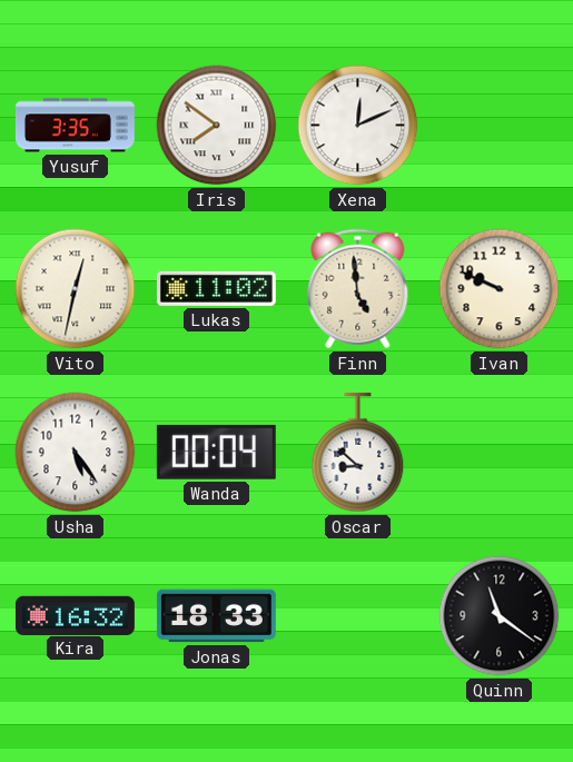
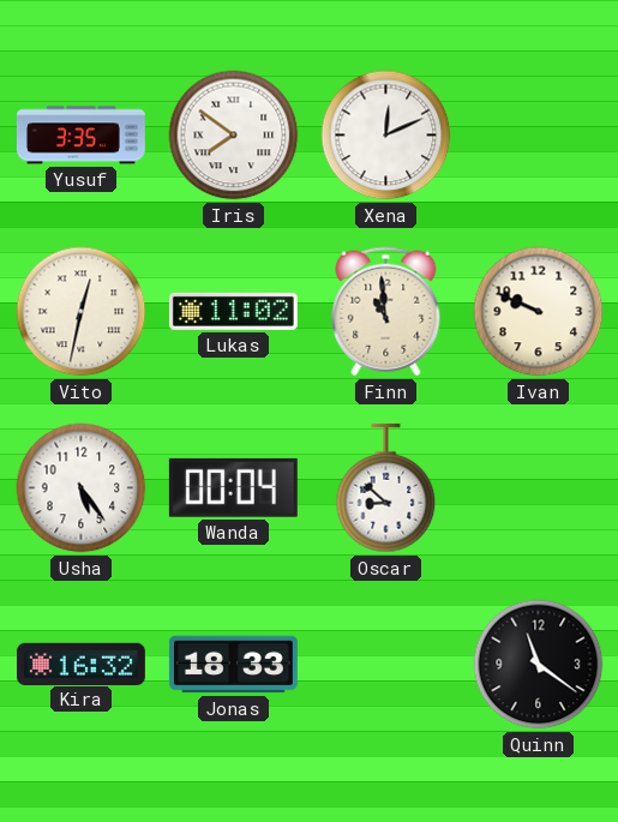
Finn: 4:59 -> 10:59
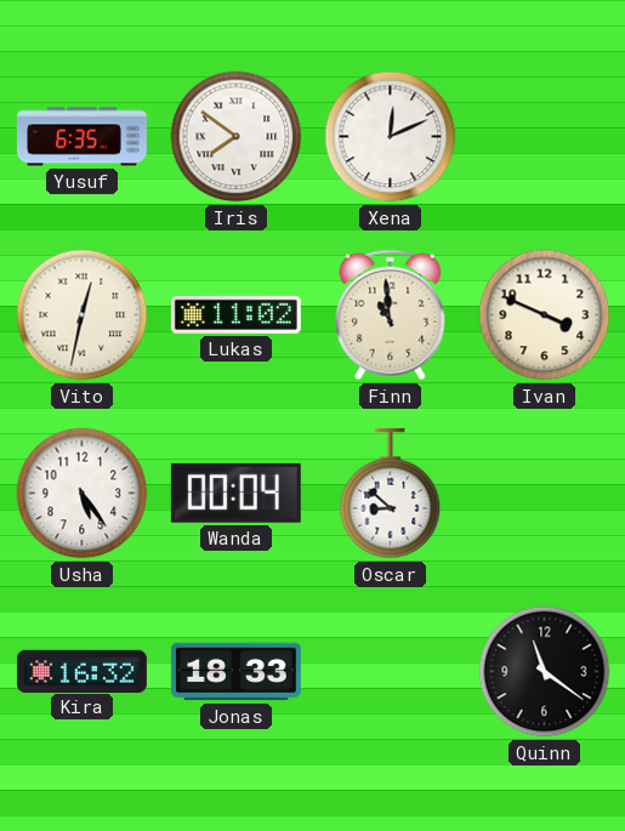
Yusuf: 3:35 -> 6:35
Ivan: 9:49 -> 3:49
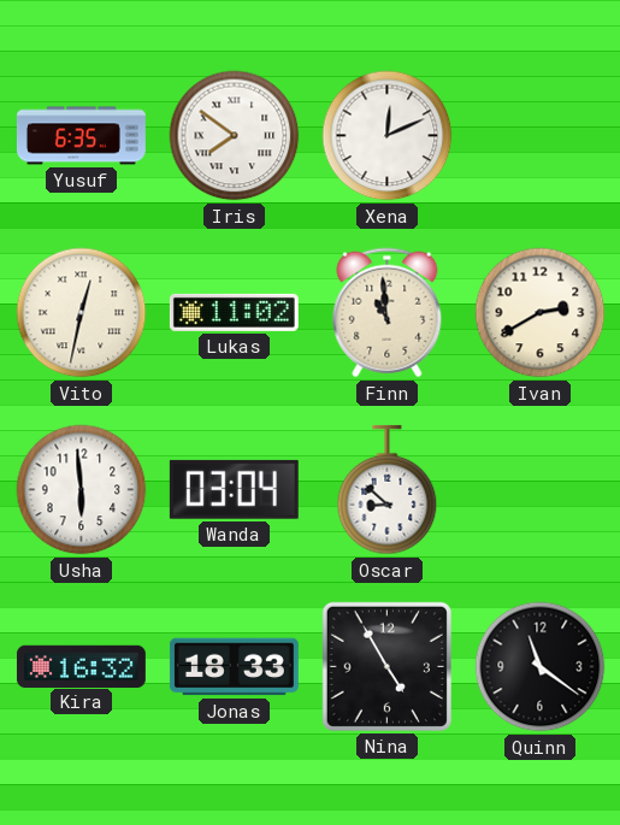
Ivan: 3:49 -> 2:40
Usha: 5:24 -> 5:59
Wanda: 00:04 -> 03:04
Nina: none -> 4:55
